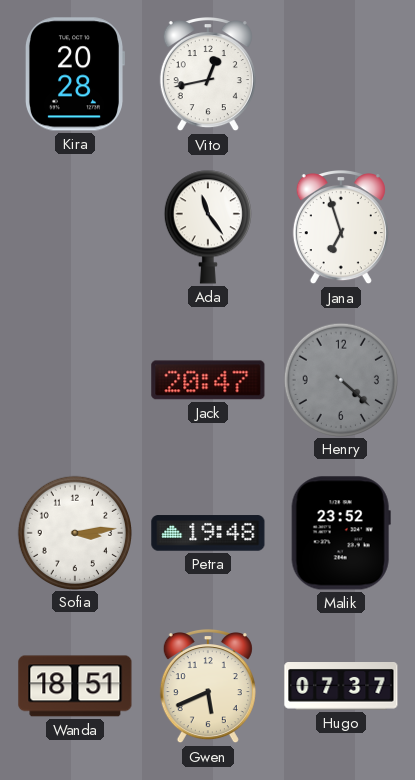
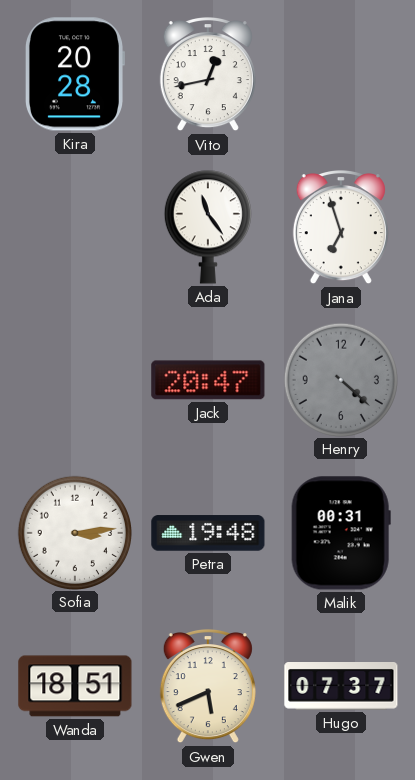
Malik: 23:52 -> 00:31
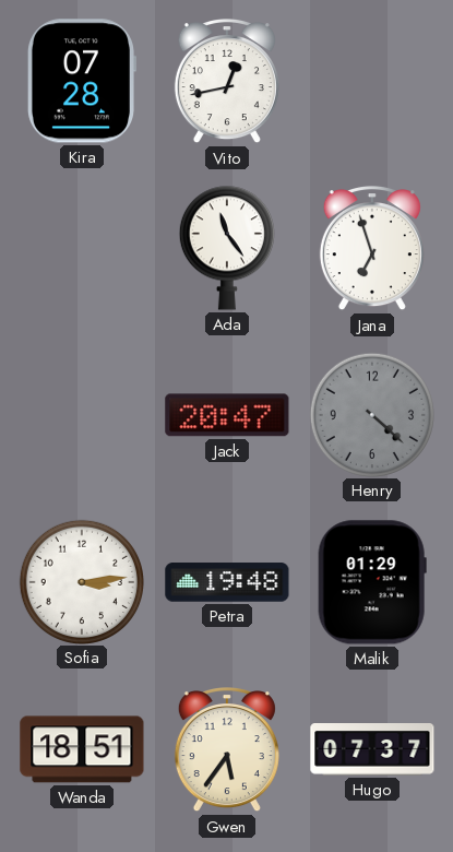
Kira: 20:28 -> 07:28
Malik: 00:31 -> 01:29
Gwen: 5:41 -> 5:36
